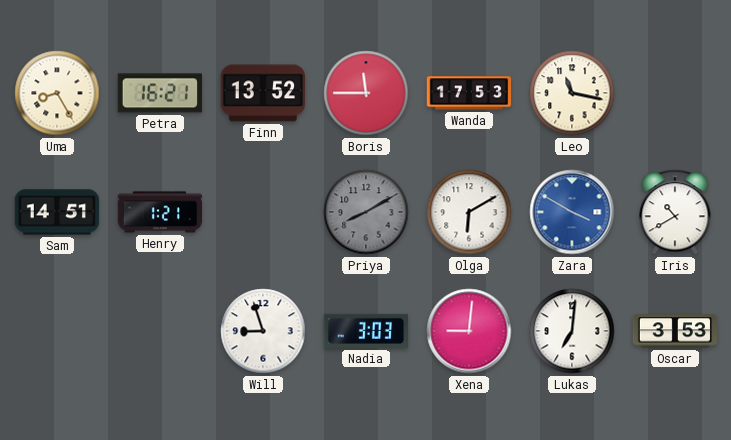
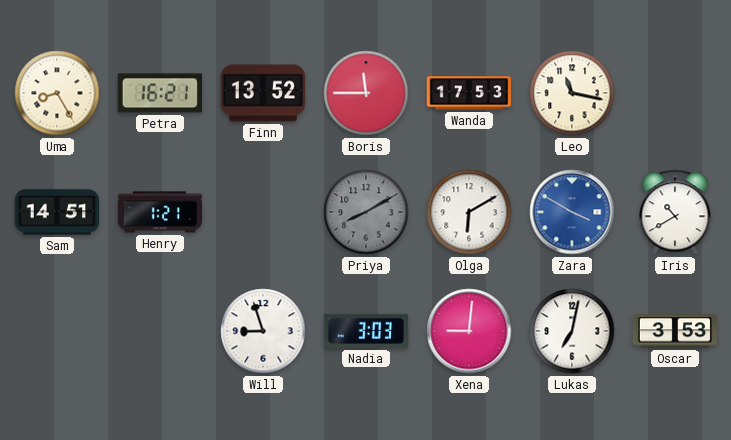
Lukas: 7:01 -> 7:02
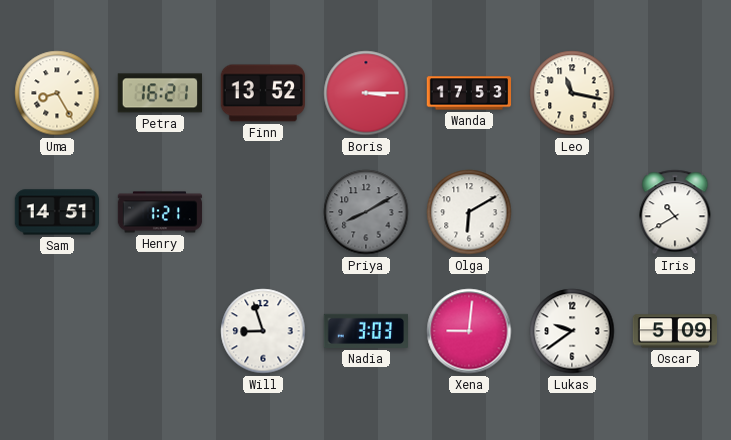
Boris: 11:45 -> 3:15
Zara: 3:50 -> none
Lukas: 7:02 -> 9:39
Oscar: 3:53 -> 5:09
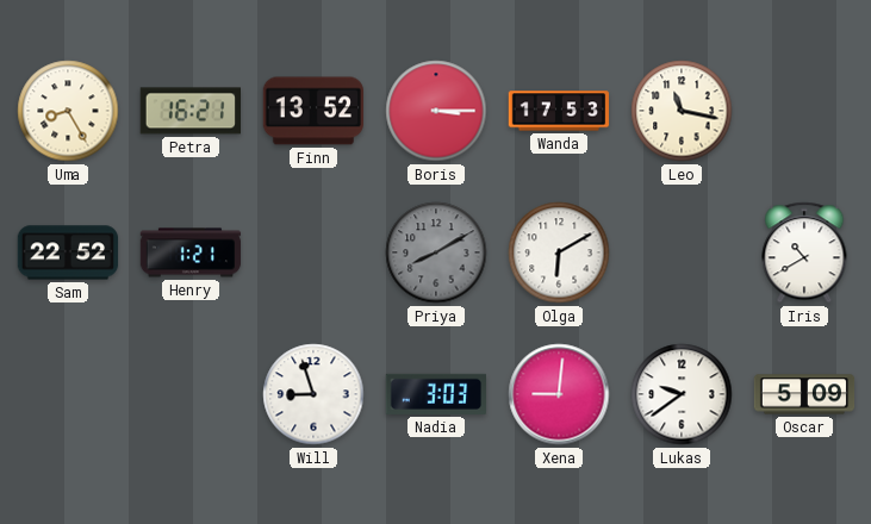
Sam: 14:51 -> 22:52
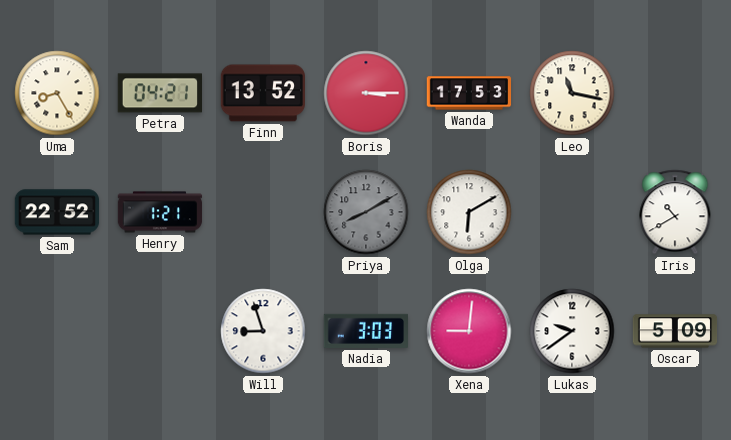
Petra: 16:21 -> 04:21
